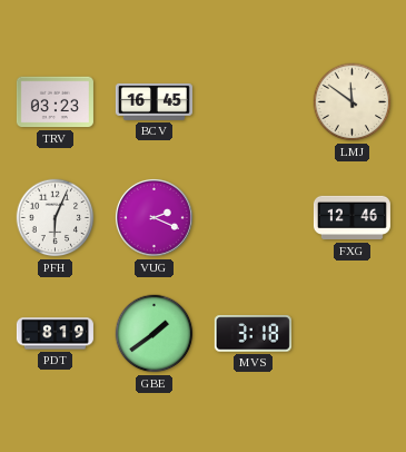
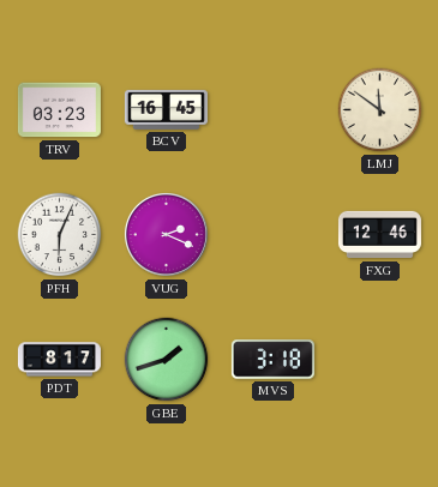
PDT: 8:19 -> 8:17
GBE: 1:39 -> 1:42
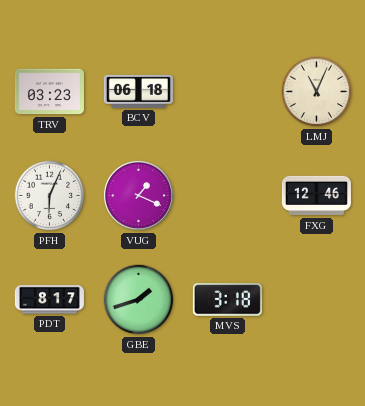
BCV: 16:45 -> 06:18
LMJ: 11:51 -> 11:04
VUG: 2:19 -> 1:19
